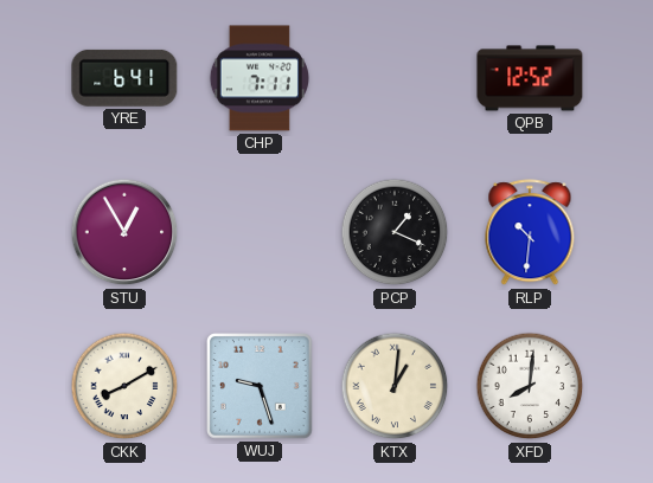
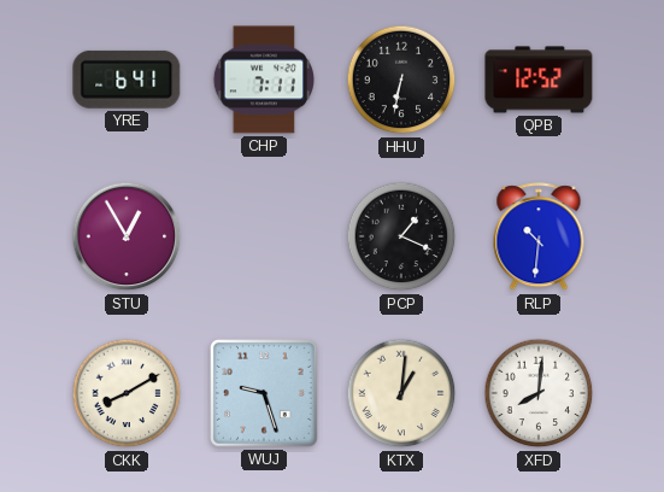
HHU: none -> 6:32
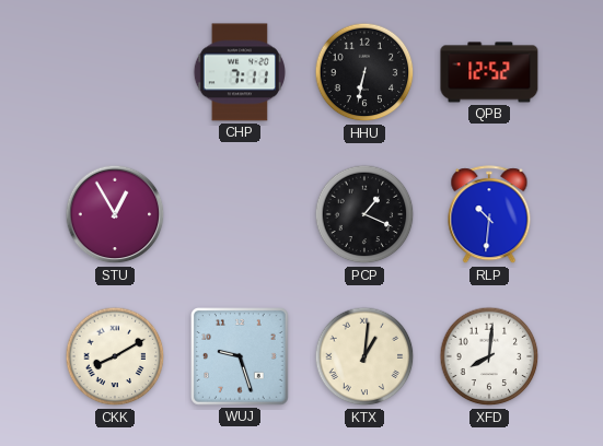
YRE: 6:41 -> none
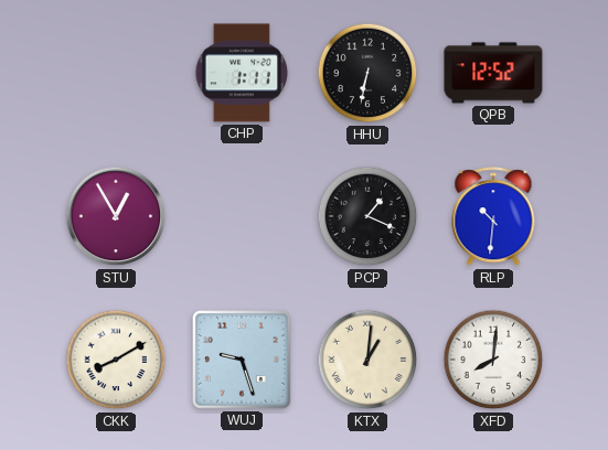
CHP: 7:11 -> 1:11
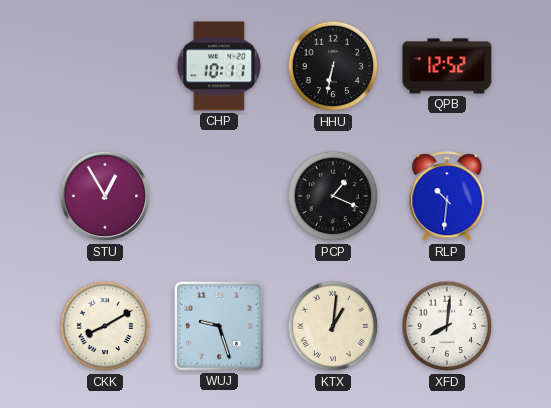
CHP: 1:11 -> 10:11
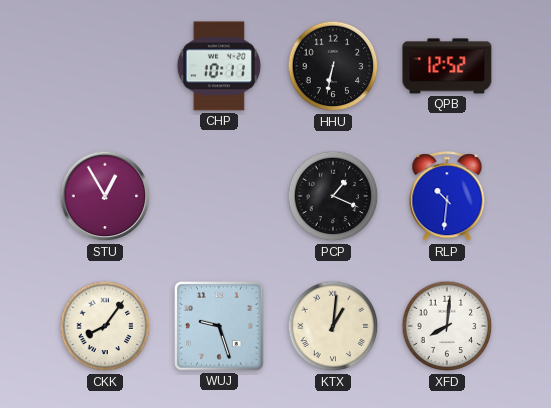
CKK: 8:10 -> 8:06
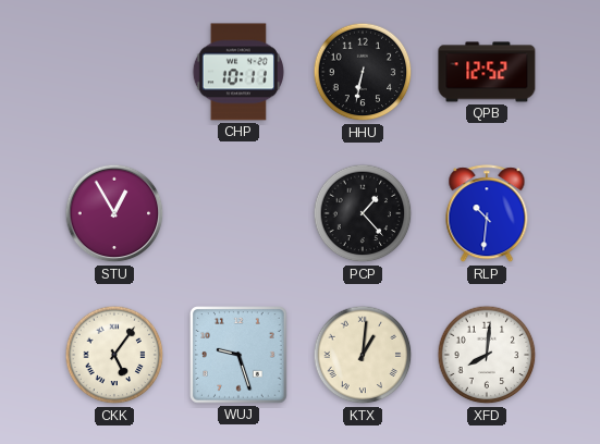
PCP: 1:19 -> 1:23
CKK: 8:06 -> 5:06
